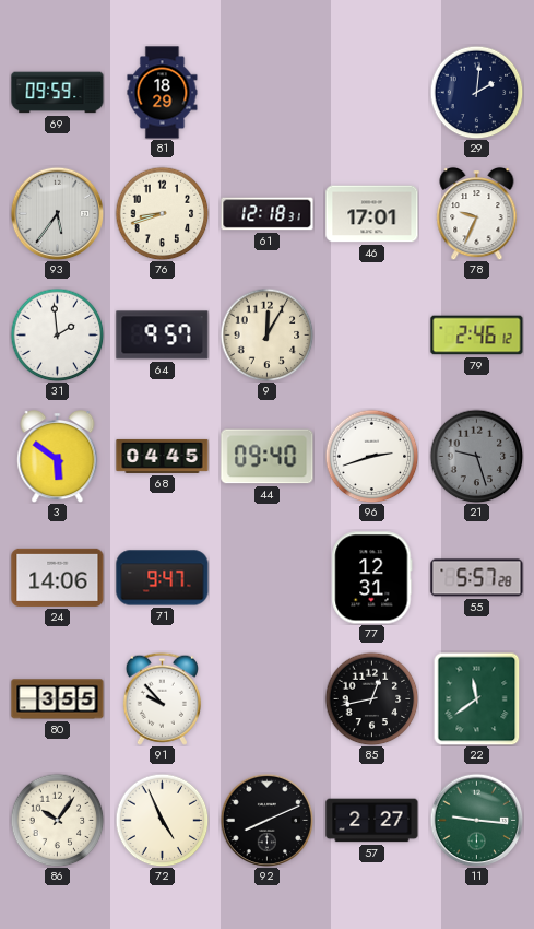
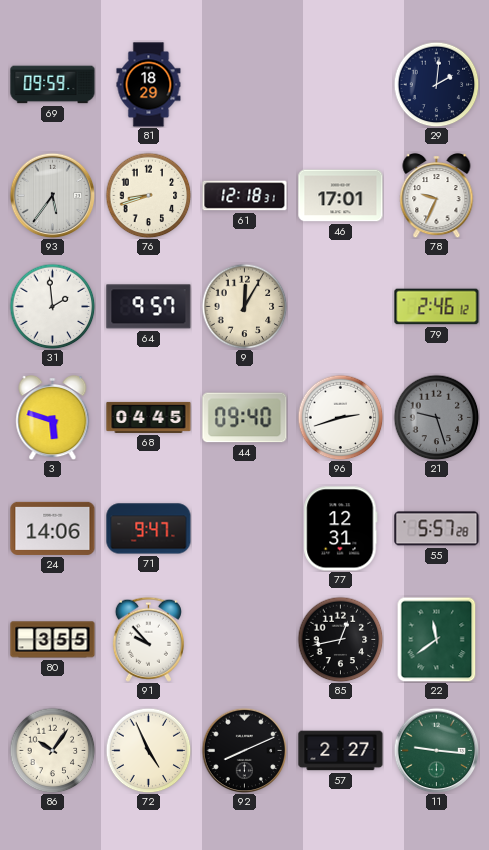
3: 5:51 -> 5:48
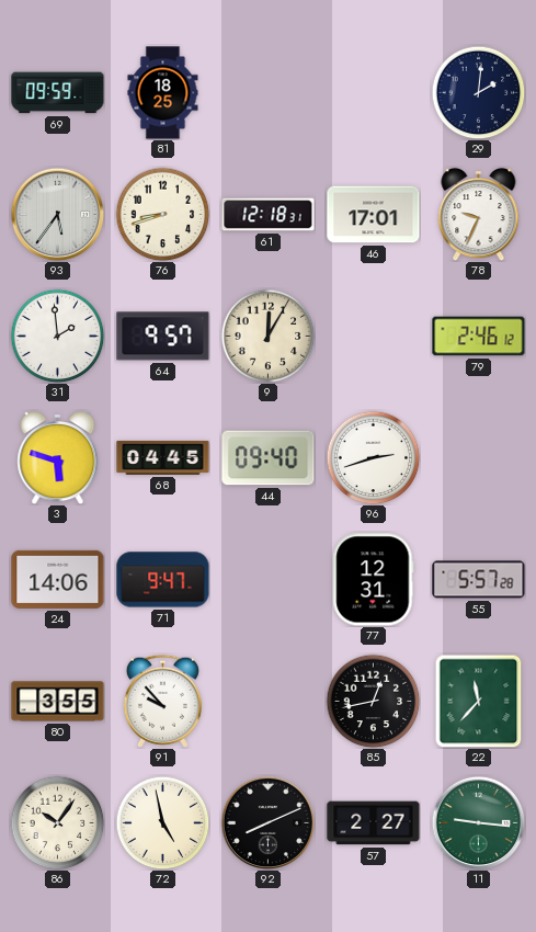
81: 18:29 -> 18:25
21: 9:27 -> none
22: 11:39 -> 11:37
72: 4:56 -> 4:58
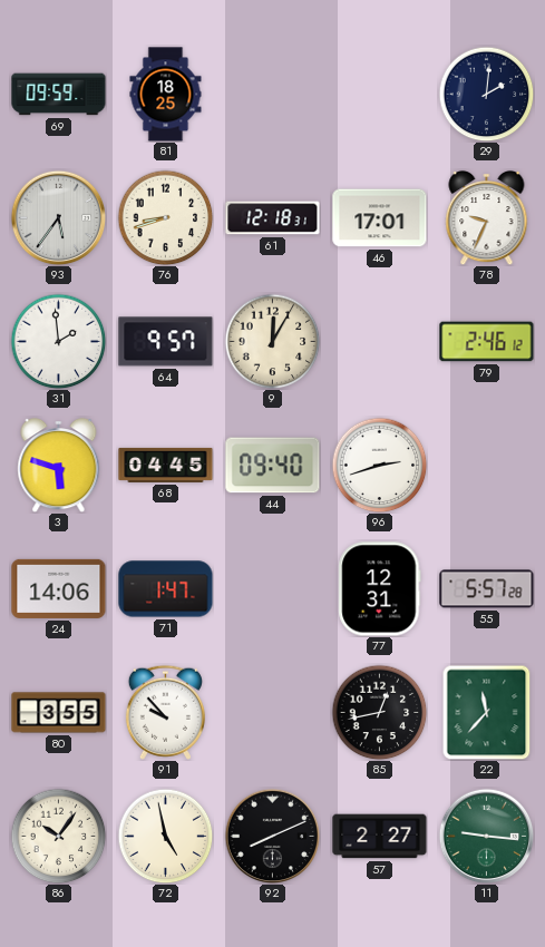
71: 9:47 -> 1:47
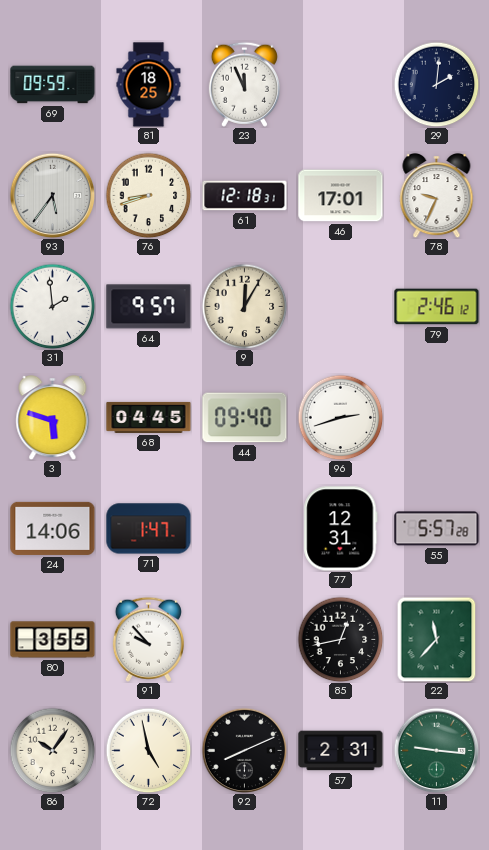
23: none -> 11:56
57: 2:27 -> 2:31
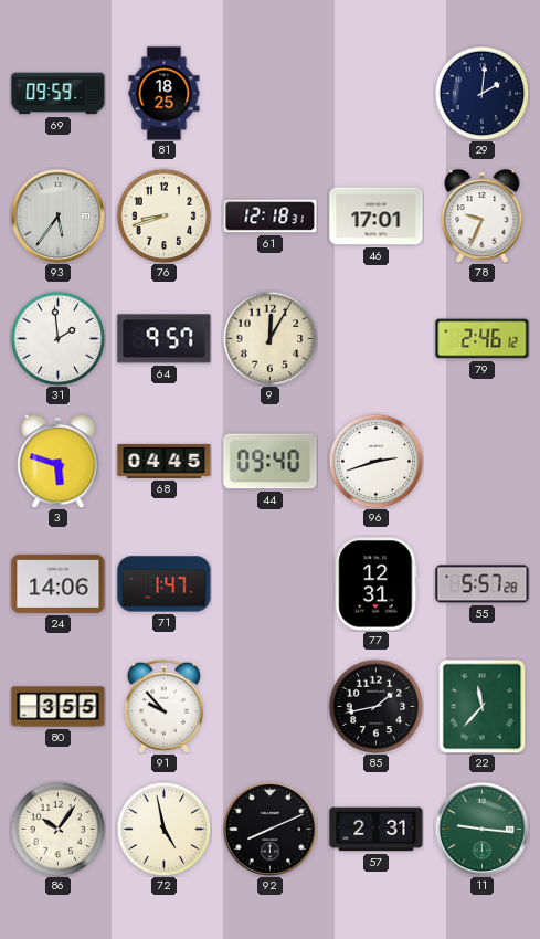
23: 11:56 -> none
85: 12:43 -> 1:43
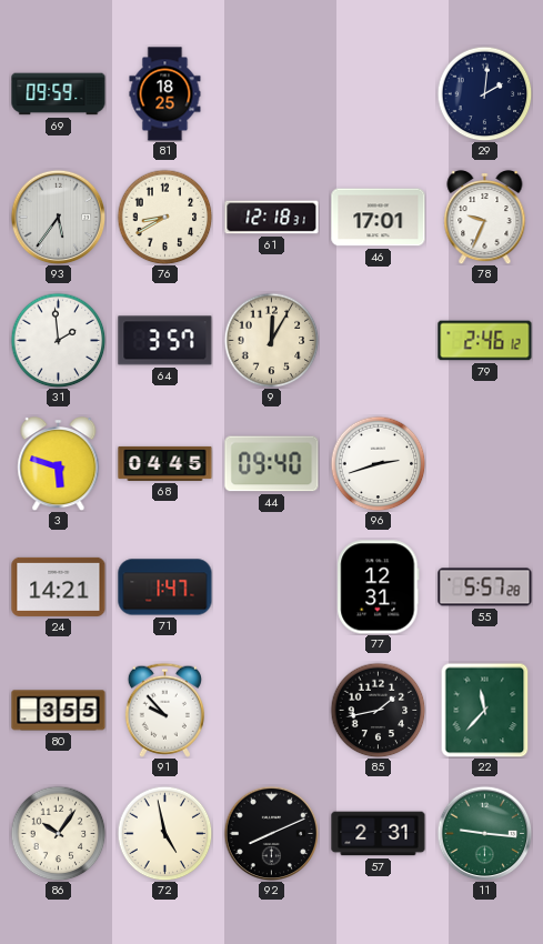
76: 8:42 -> 8:40
64: 9:57 -> 3:57
24: 14:06 -> 14:21
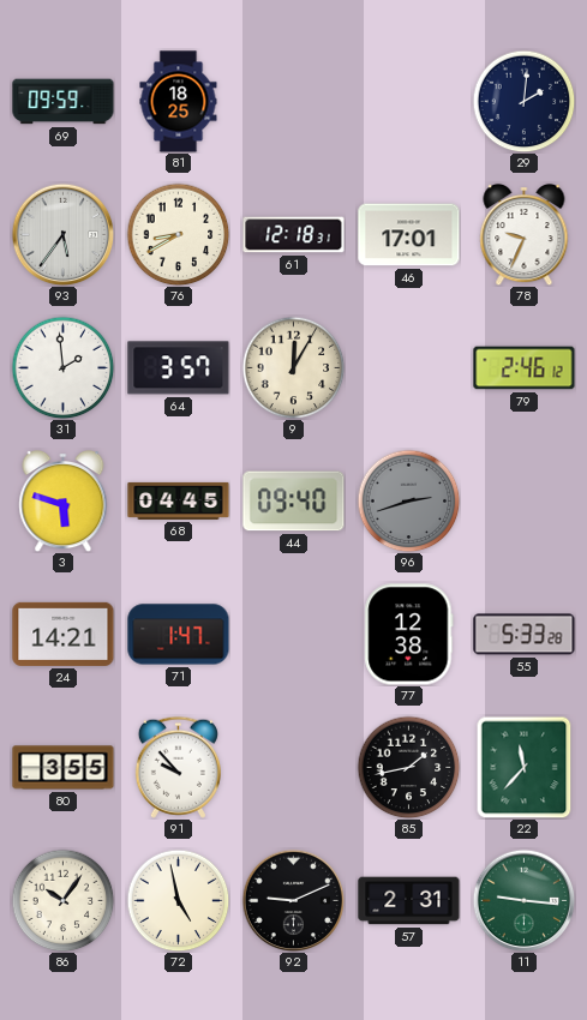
96 dial: white -> grey
77: 12:31 -> 12:38
55: 5:57 -> 5:33
92: 8:11 -> 9:11
